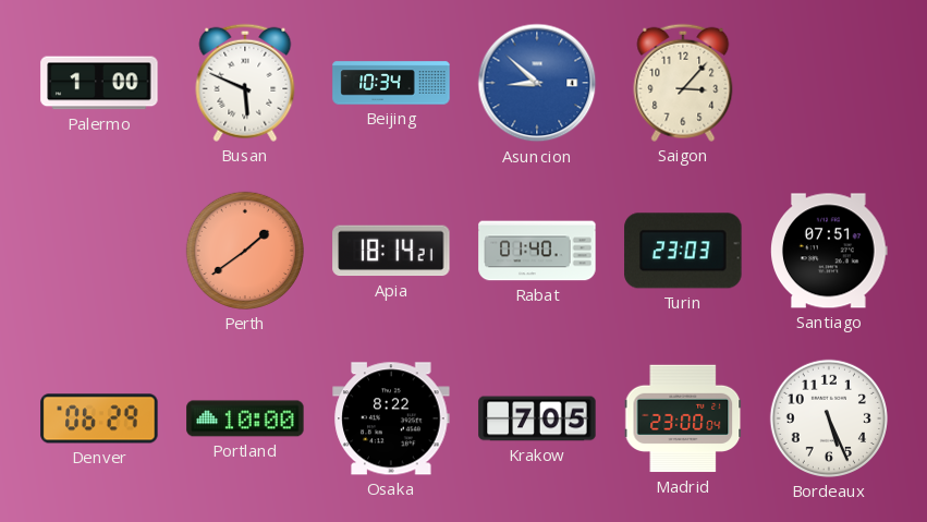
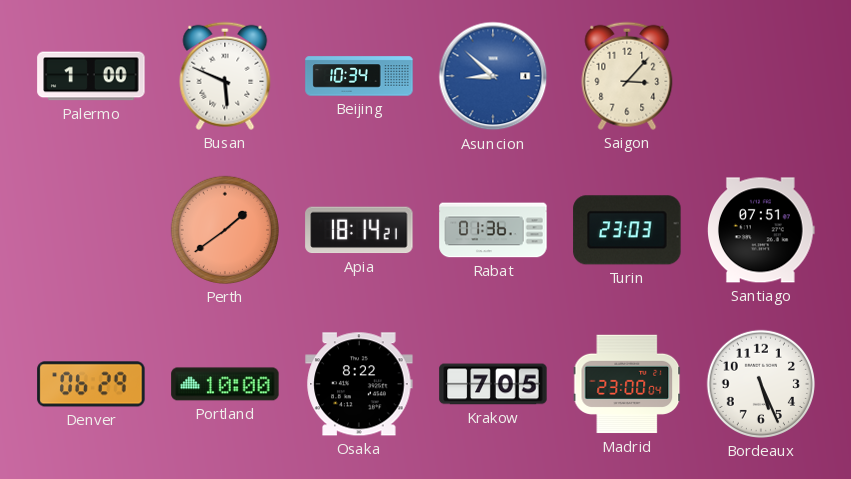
Rabat: 01:40 -> 01:36
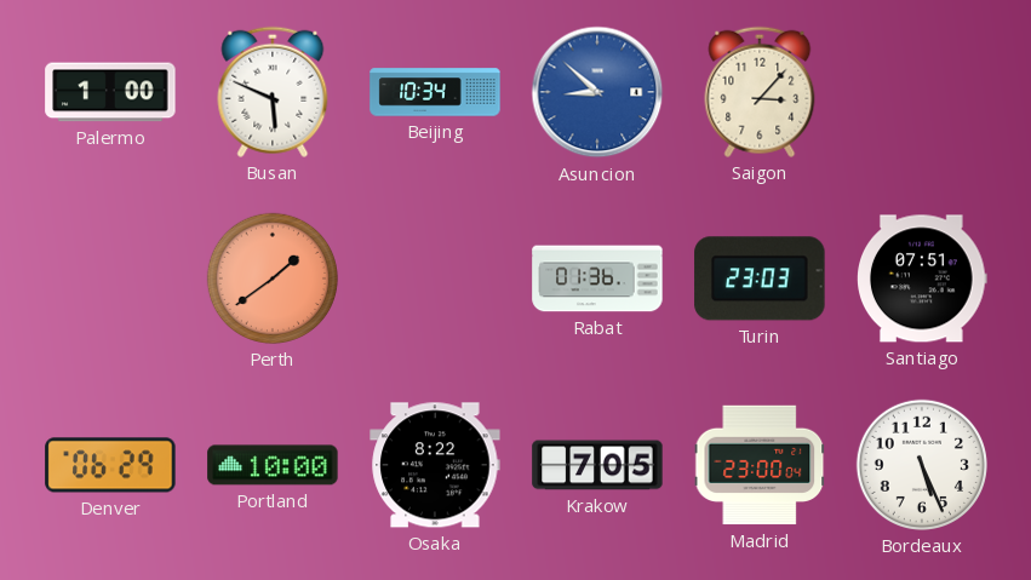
Apia: 18:14 -> none
